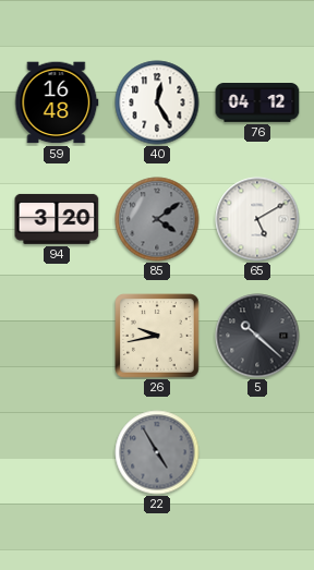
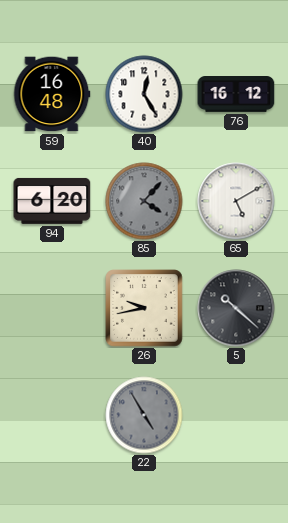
76: 04:12 -> 16:12
94: 3:20 -> 6:20
85: 4:09 -> 4:07
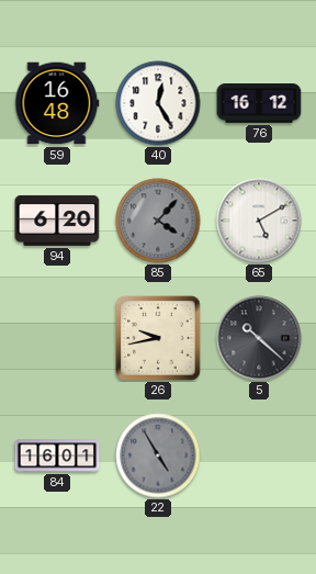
84: none -> 16:01
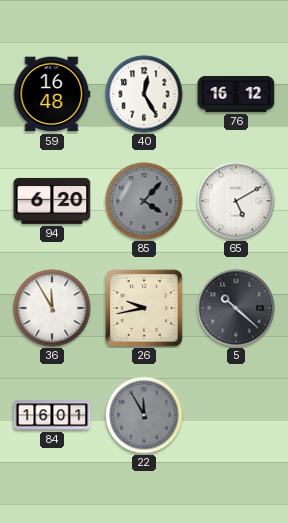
36: none -> 11:55
22: 4:55 -> 11:55
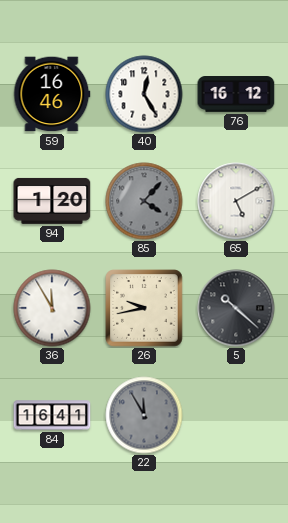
59: 16:48 -> 16:46
94: 6:20 -> 1:20
84: 16:01 -> 16:41
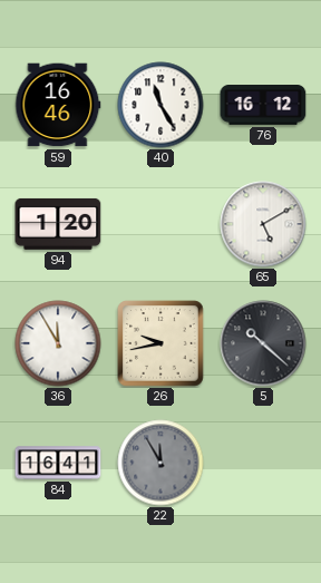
40: 12:25 -> 11:25
85: 4:07 -> none
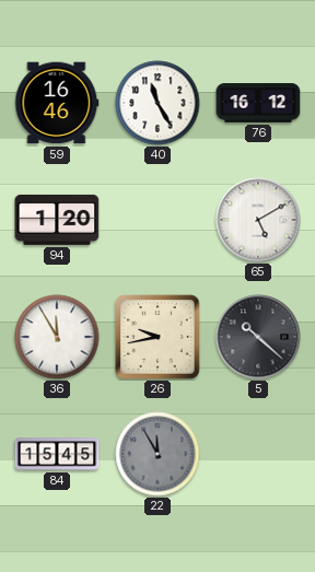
84: 16:41 -> 15:45
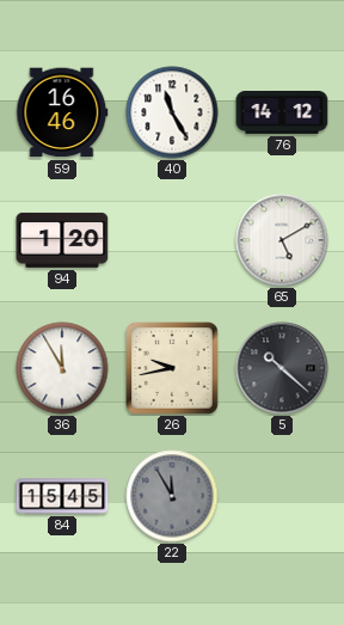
76: 16:12 -> 14:12
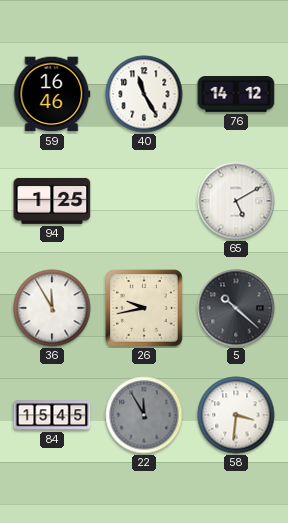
94: 1:20 -> 1:25
58: none -> 3:31
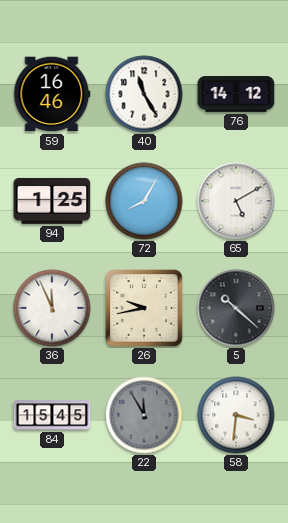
72: none -> 8:05
36: 11:55 -> 11:56
